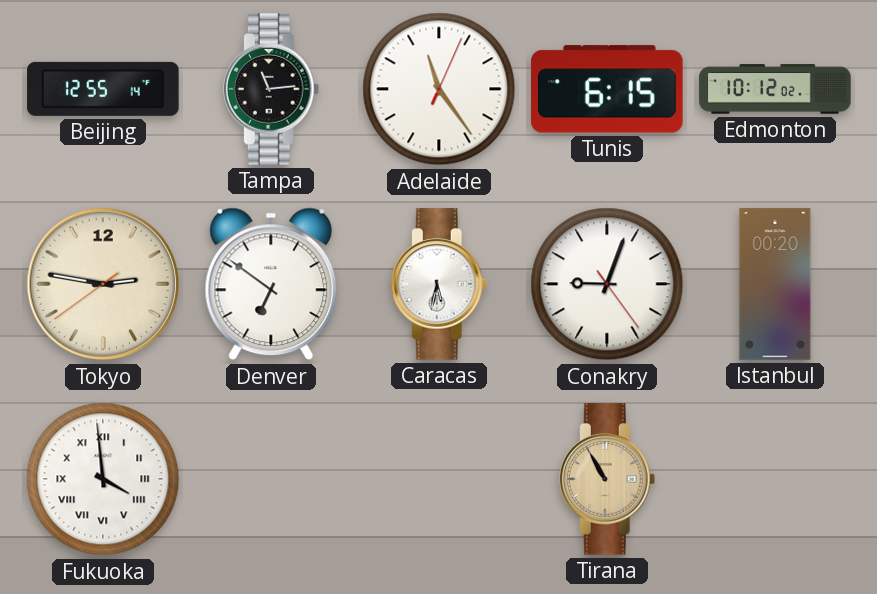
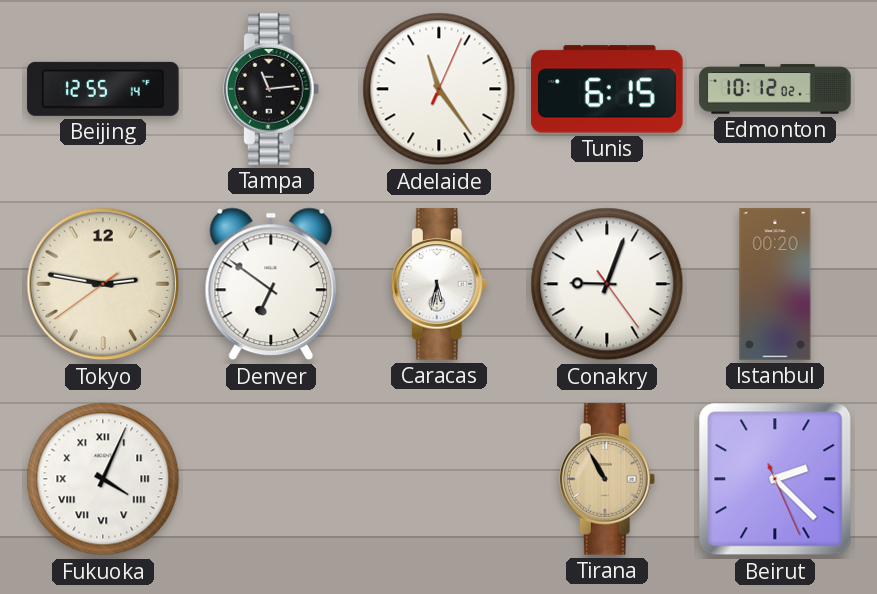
Fukuoka: 3:59 -> 4:04
Beirut: none -> 2:22
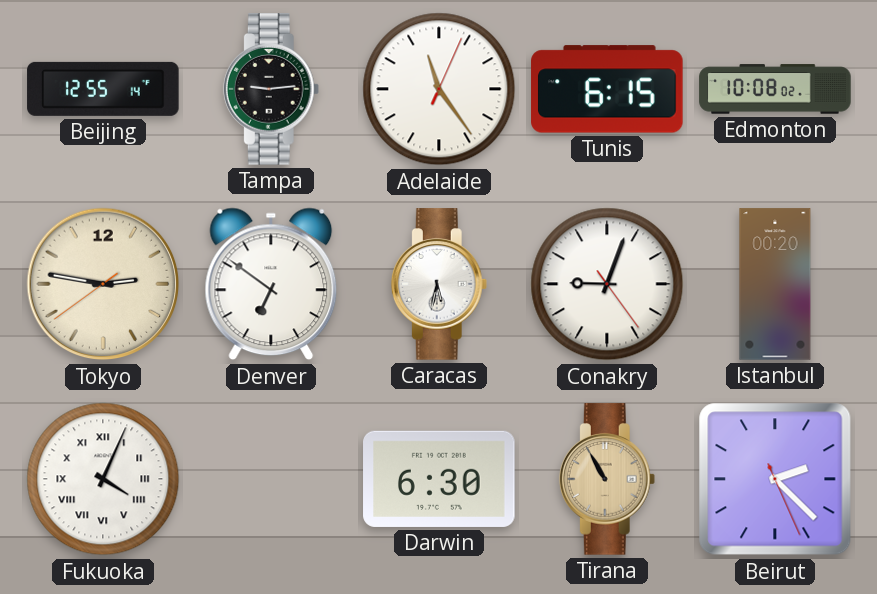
Tampa: 11:14 -> 9:14
Edmonton: 10:12 -> 10:08
Darwin: none -> 6:30
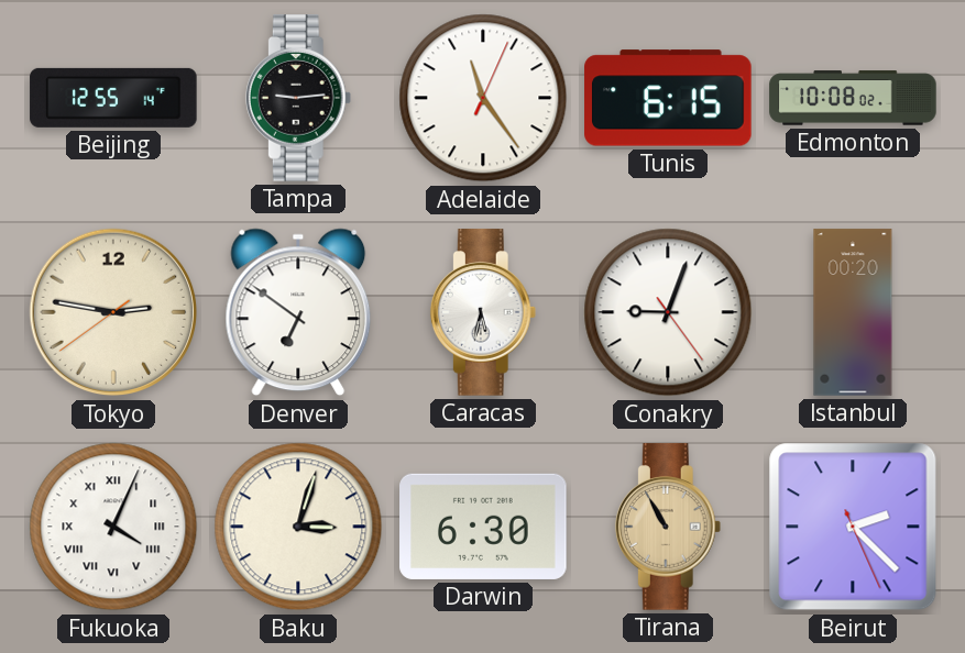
Baku: none -> 3:03
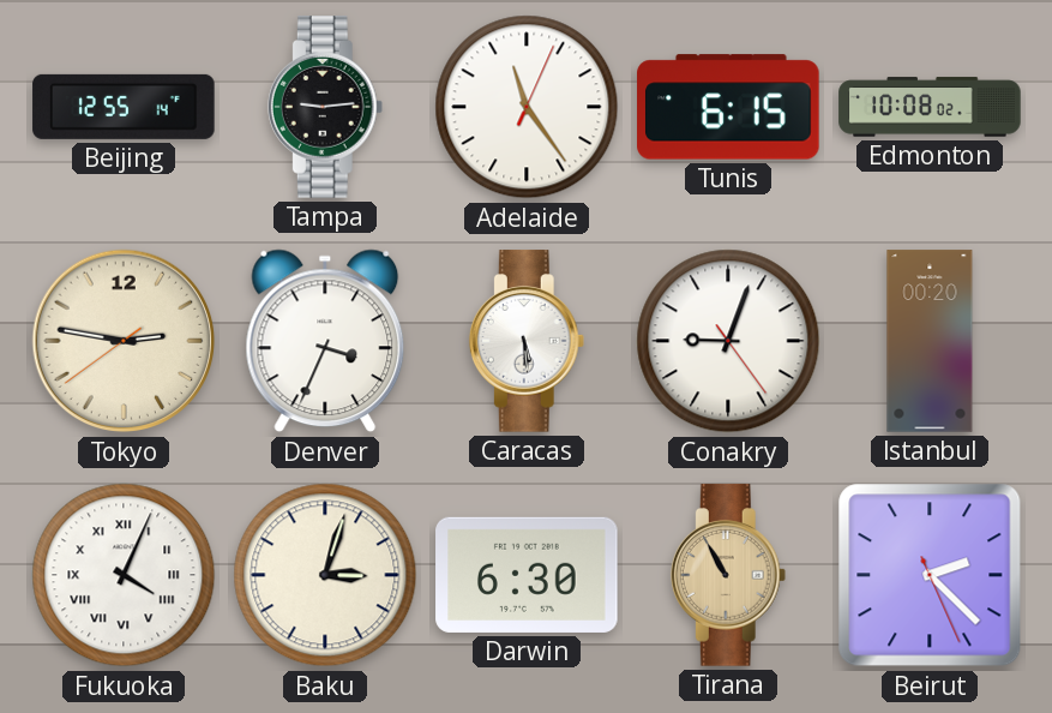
Denver: 6:51 -> 3:34
Caracas: 5:32 -> 5:29
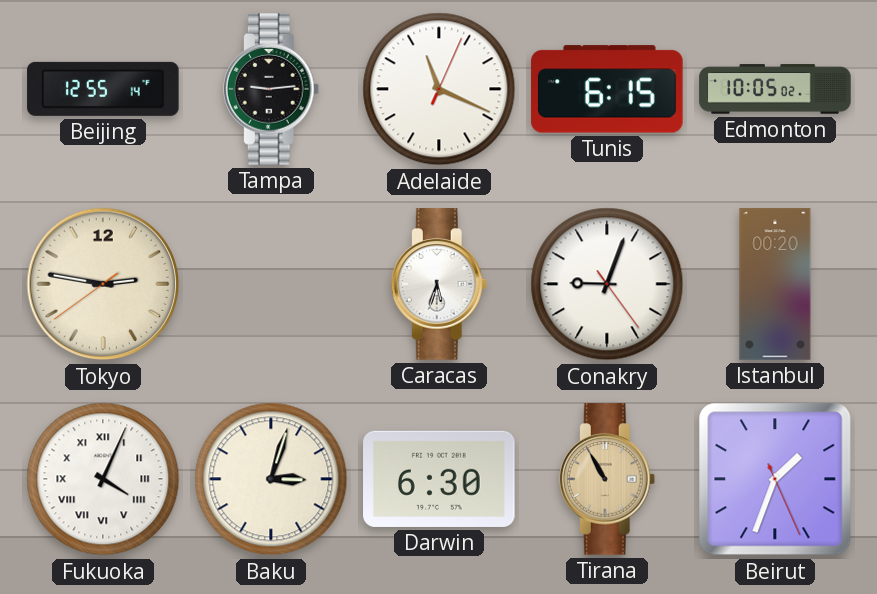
Adelaide: 11:24 -> 11:19
Edmonton: 10:08 -> 10:05
Denver: 3:34 -> none
Caracas: 5:29 -> 5:33
Beirut: 2:22 -> 1:33
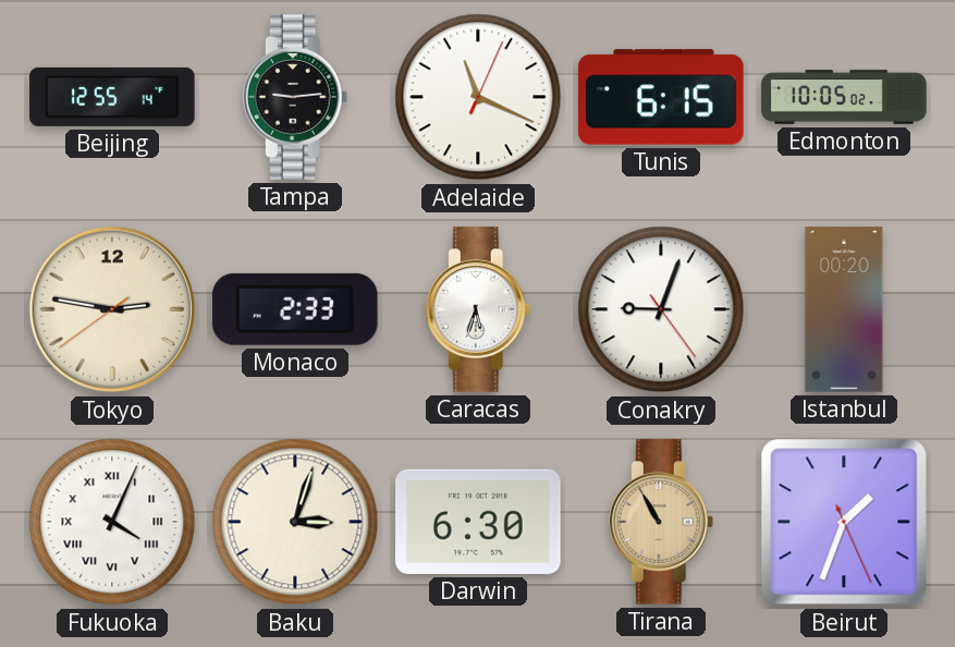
Monaco: none -> 2:33
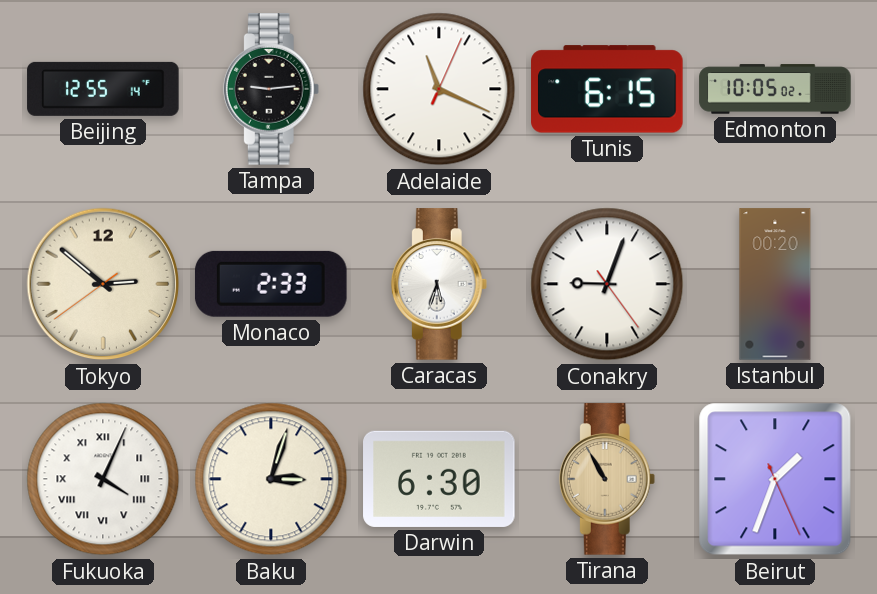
Tokyo: 2:46 -> 2:51
